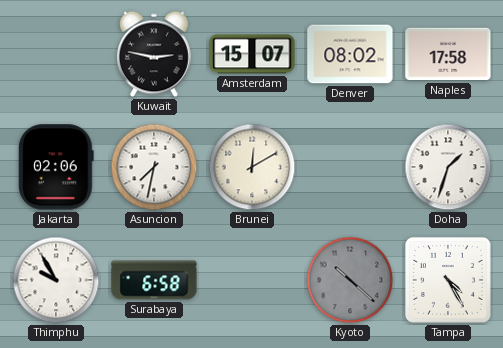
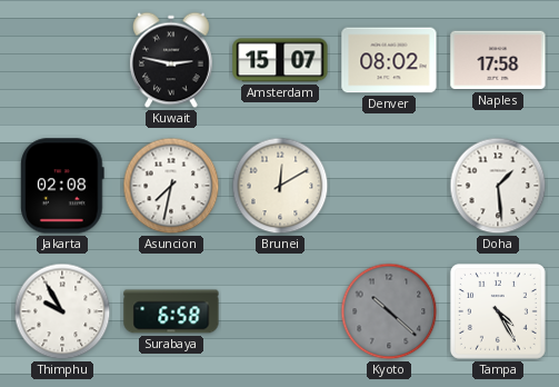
Jakarta: 02:06 -> 02:08
Doha: 1:33 -> 1:29
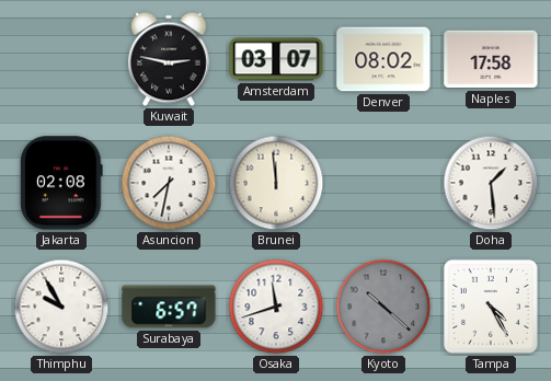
Amsterdam: 15:07 -> 03:07
Brunei: 12:10 -> 11:59
Surabaya: 6:58 -> 6:57
Osaka: none -> 11:42
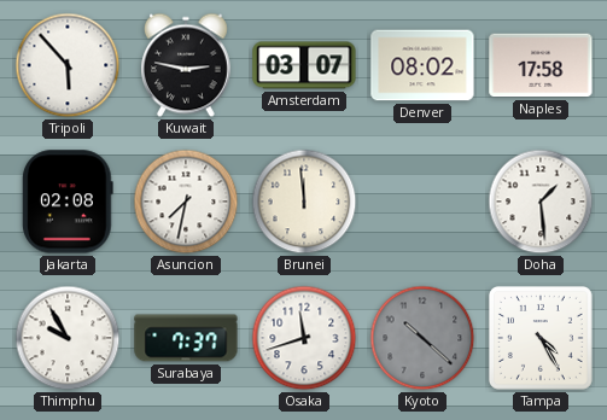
Tripoli: none -> 5:53
Surabaya: 6:57 -> 7:37
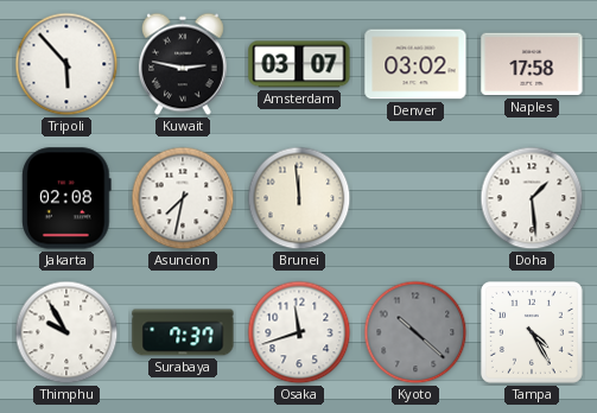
Denver: 08:02 -> 03:02
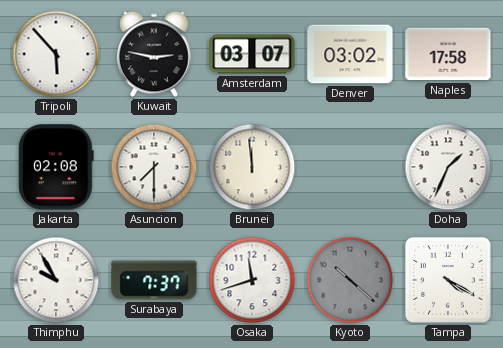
Asuncion: 7:32 -> 7:30
Doha: 1:29 -> 1:34
Tampa: 4:25 -> 4:20
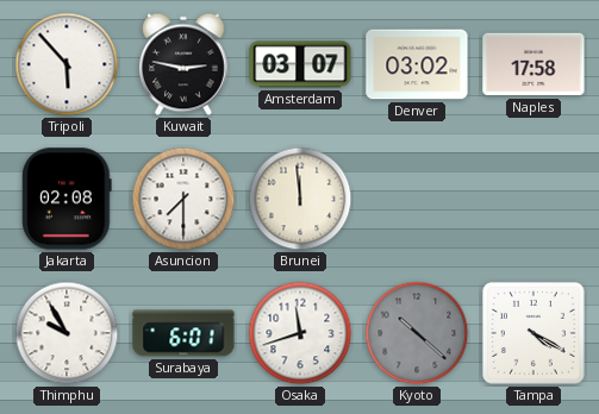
Doha: 1:34 -> none
Surabaya: 7:37 -> 6:01
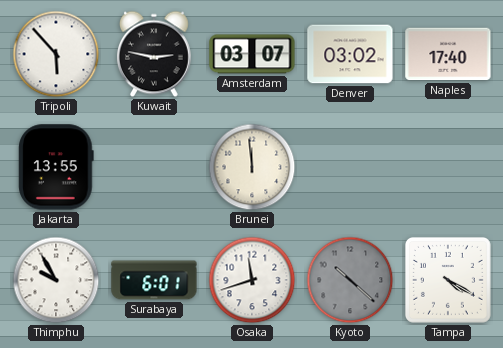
Naples: 17:58 -> 17:40
Jakarta: 02:08 -> 13:55
Asuncion: 7:30 -> none
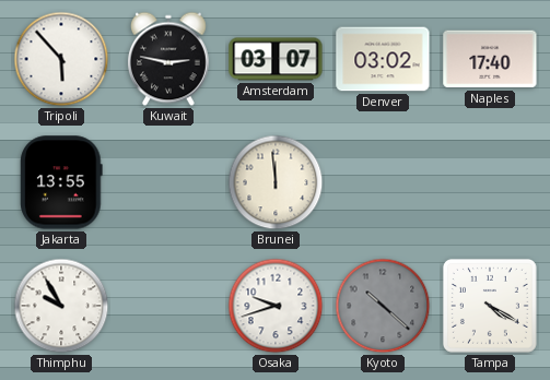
Surabaya: 6:01 -> none
Osaka: 11:42 -> 9:42
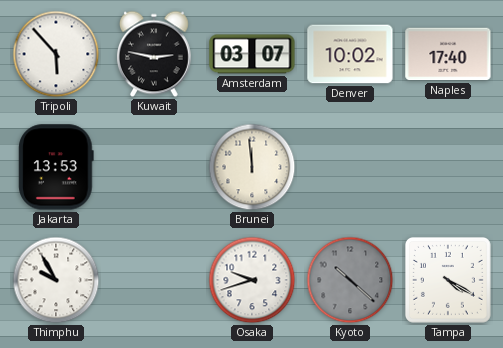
Denver: 03:02 -> 10:02
Jakarta: 13:55 -> 13:53
